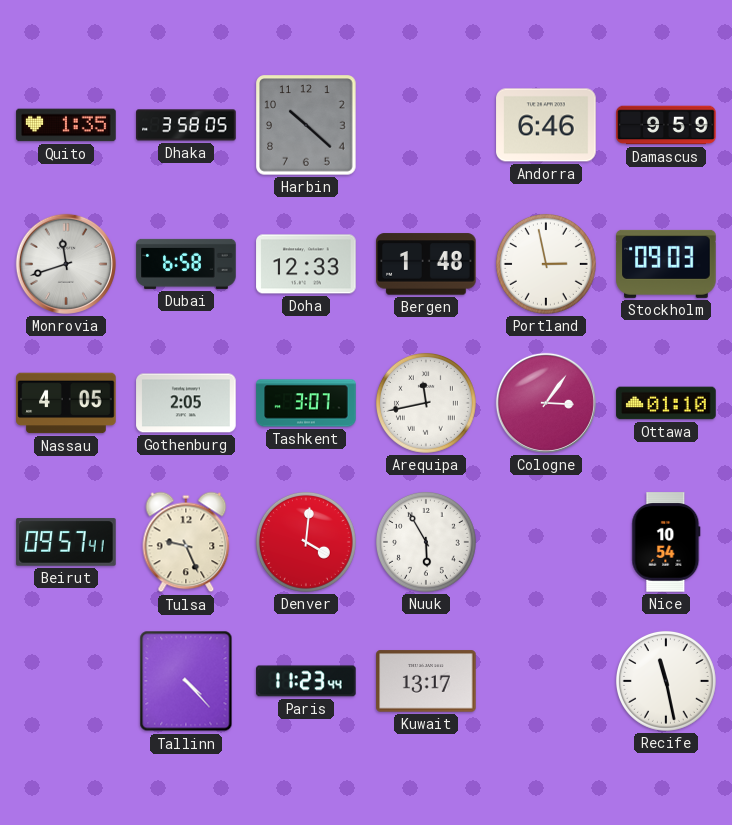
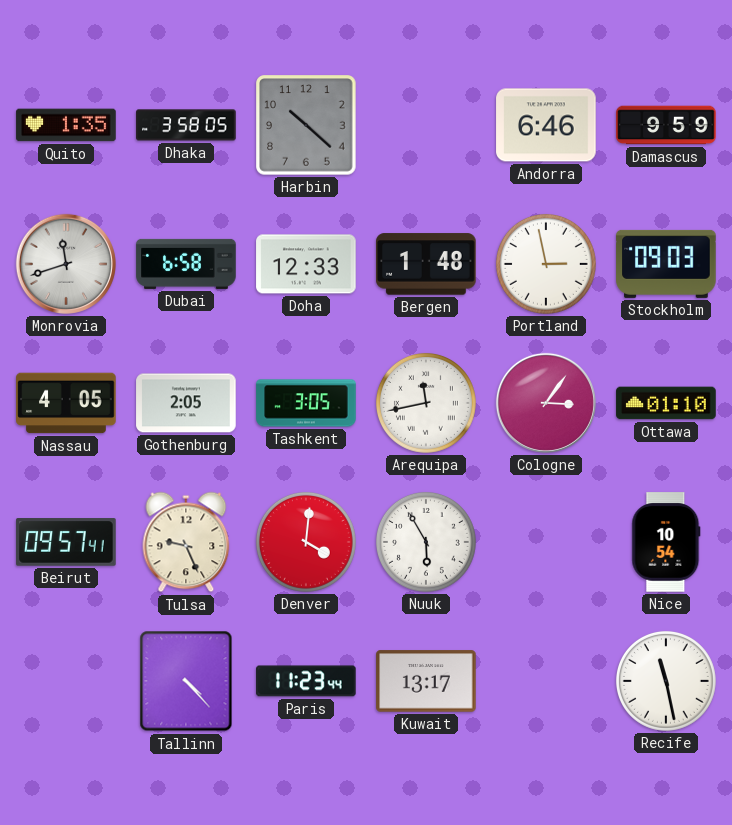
Tashkent: 3:07 -> 3:05
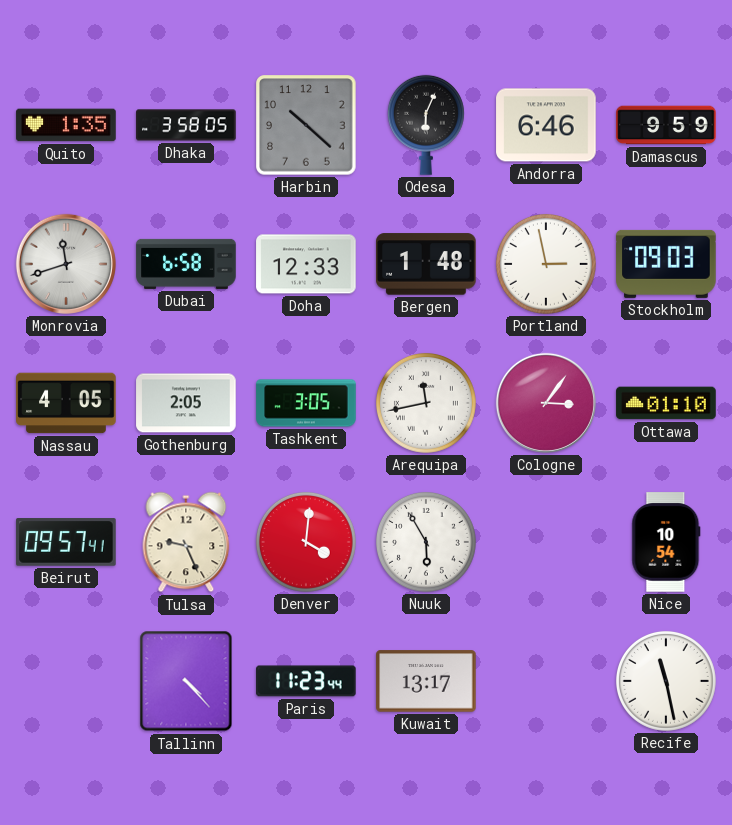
Odesa: none -> 6:04
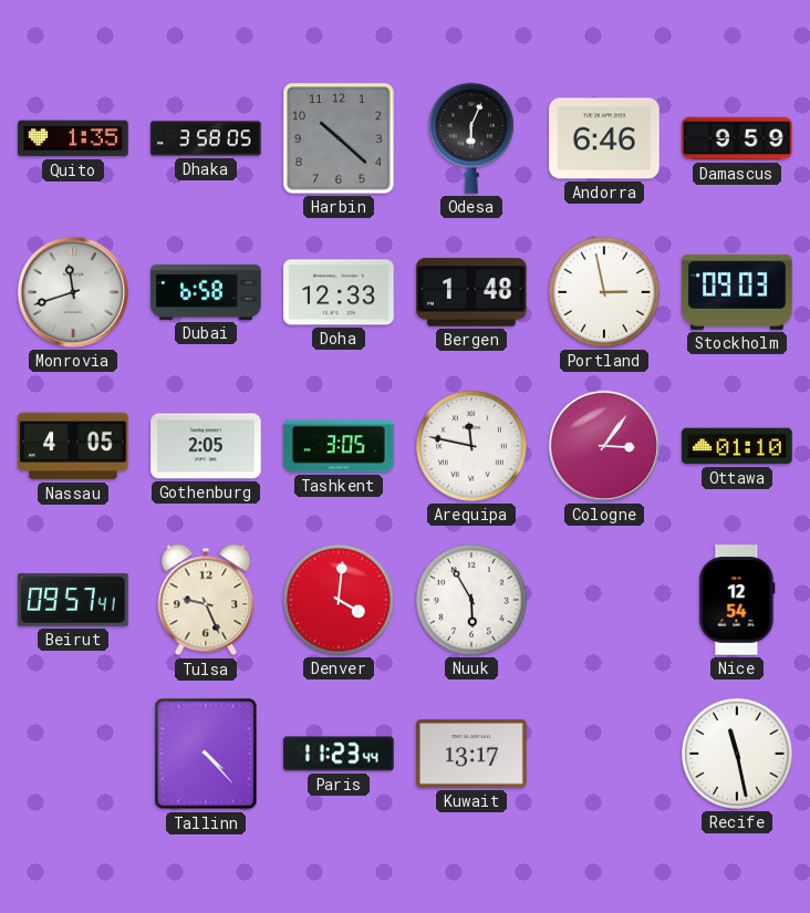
Arequipa: 11:43 -> 11:47
Nice: 10:54 -> 12:54
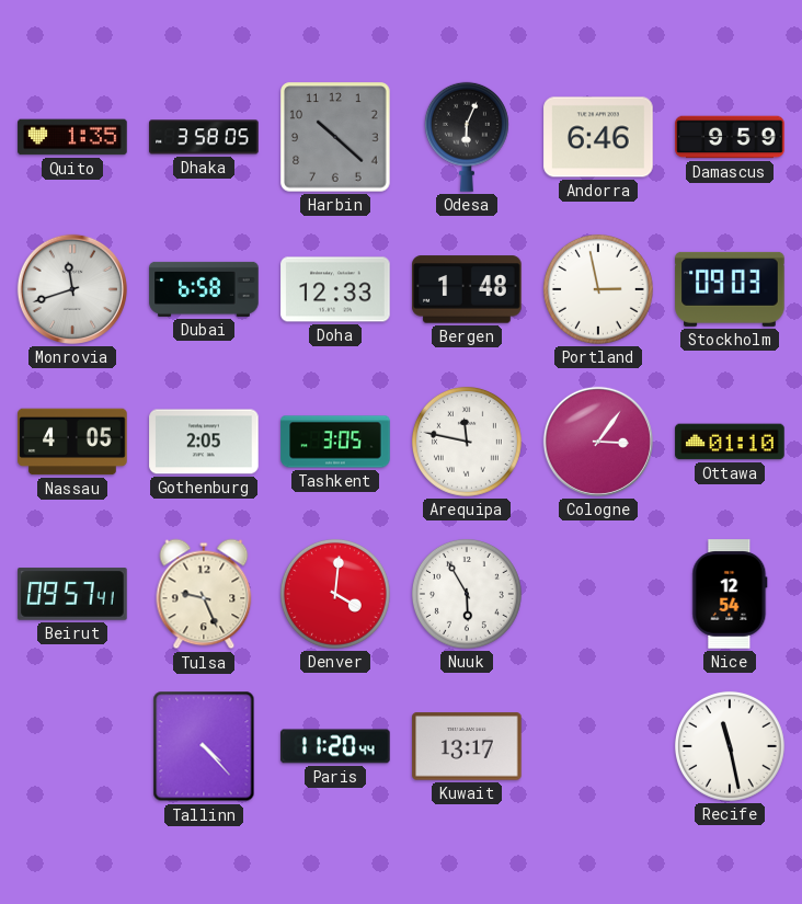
Paris: 11:23 -> 11:20
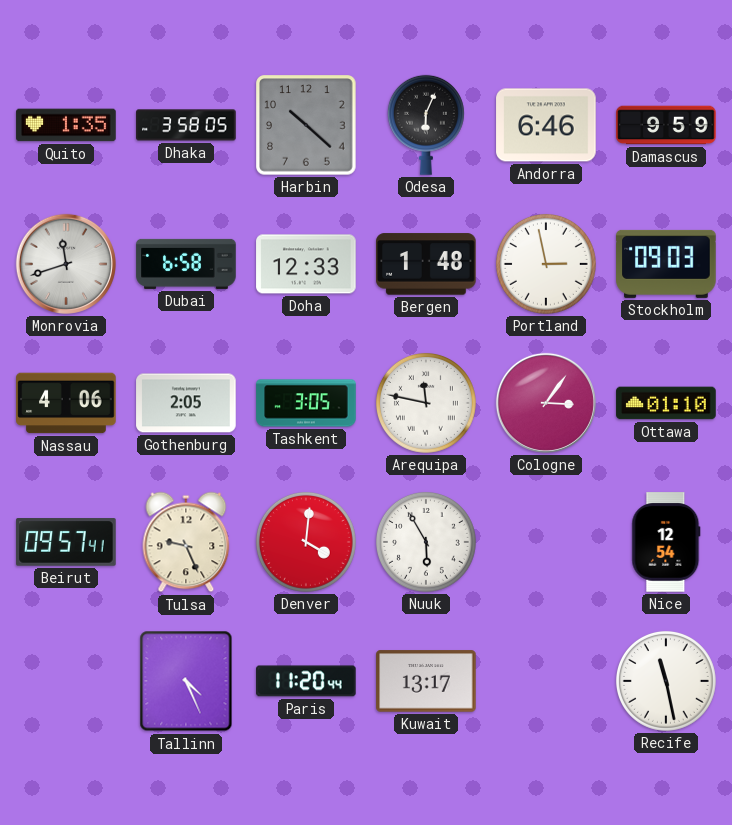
Nassau: 4:05 -> 4:06
Tallinn: 4:23 -> 4:26
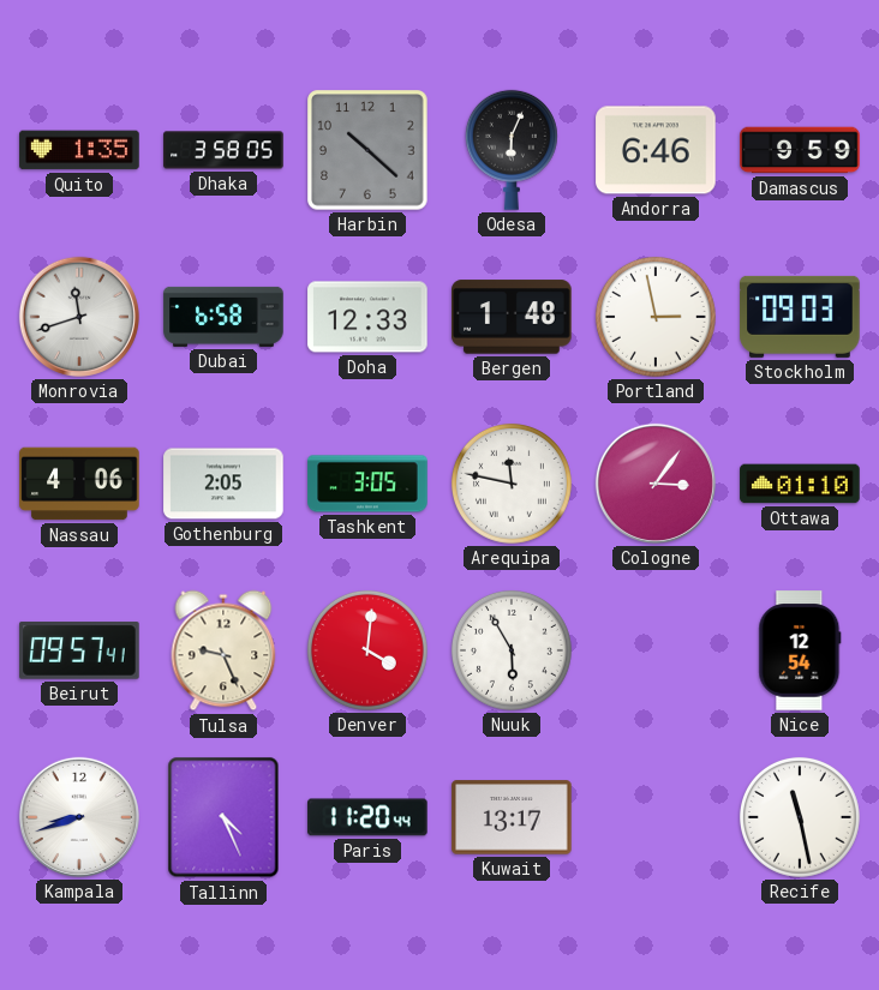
Kampala: none -> 8:42
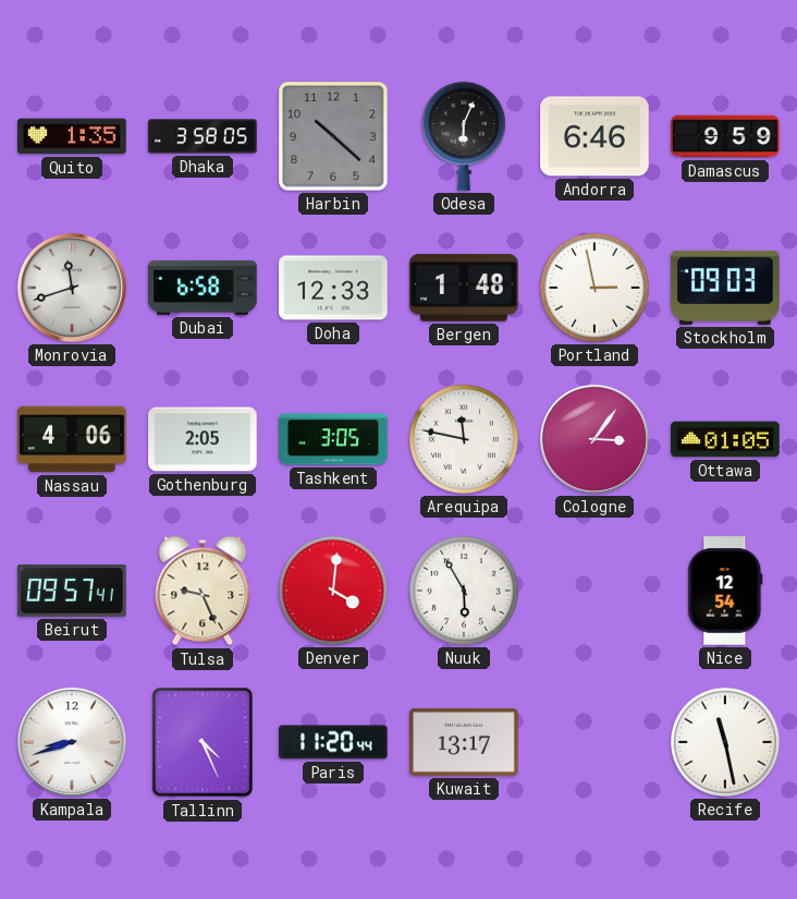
Ottawa: 01:10 -> 01:05
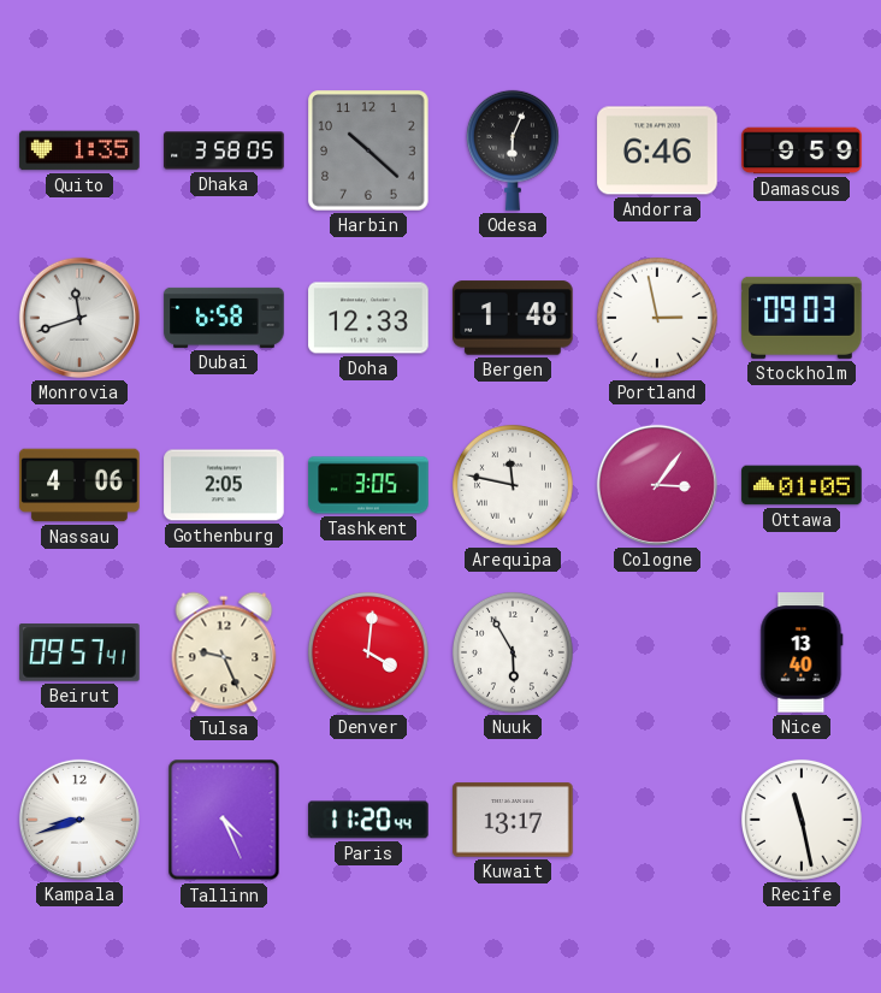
Nice: 12:54 -> 13:40
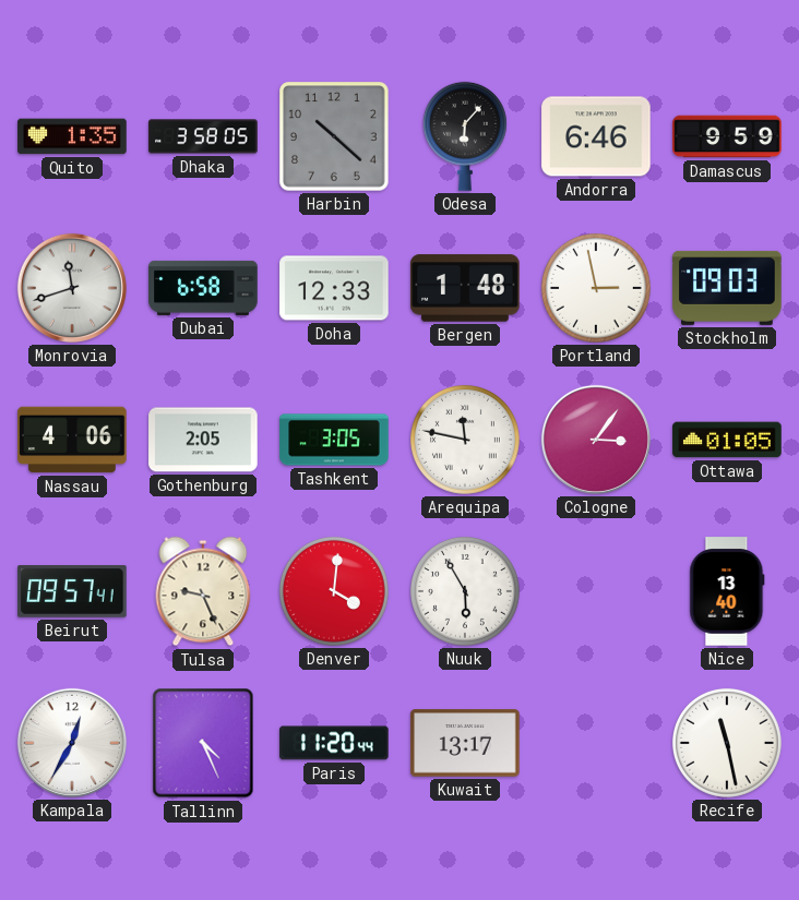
Odesa: 6:04 -> 6:07
Kampala: 8:42 -> 12:35
